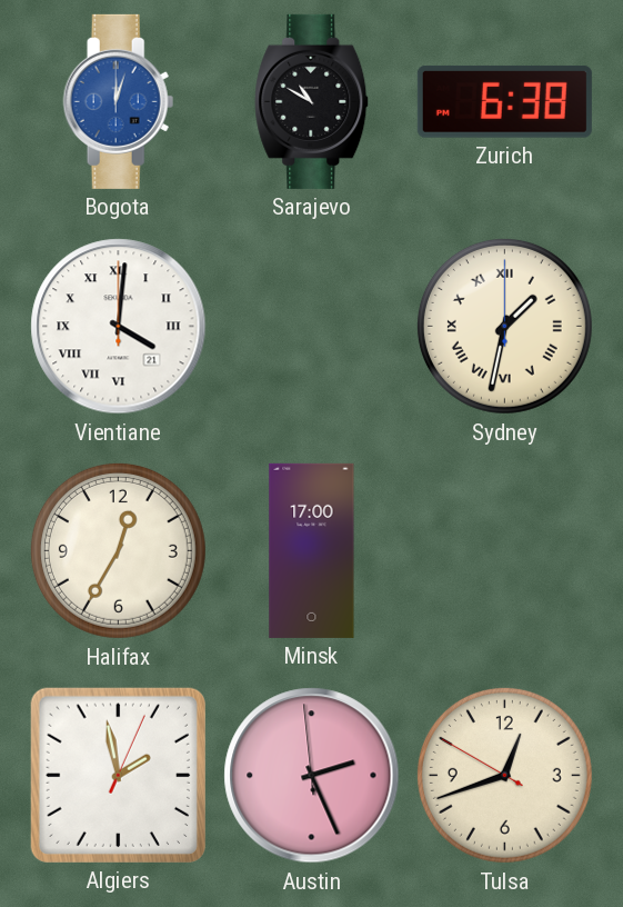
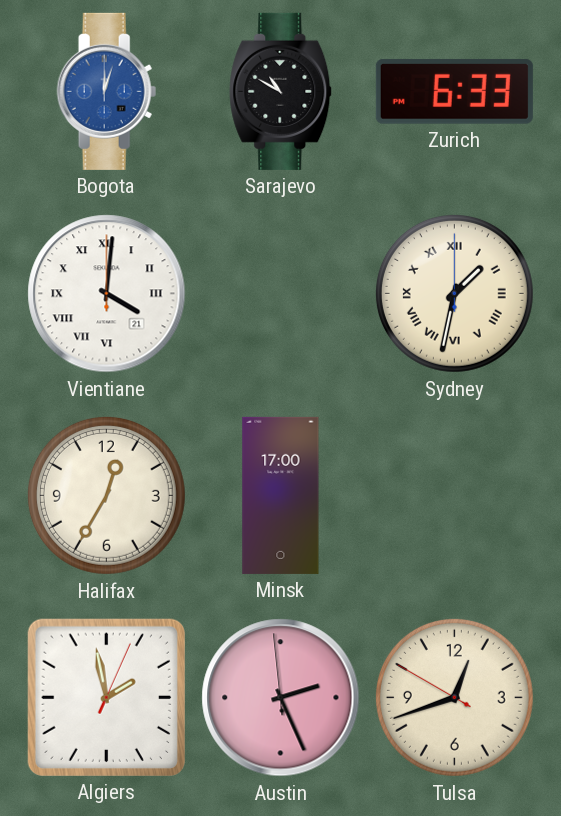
Zurich: 6:38 -> 6:33
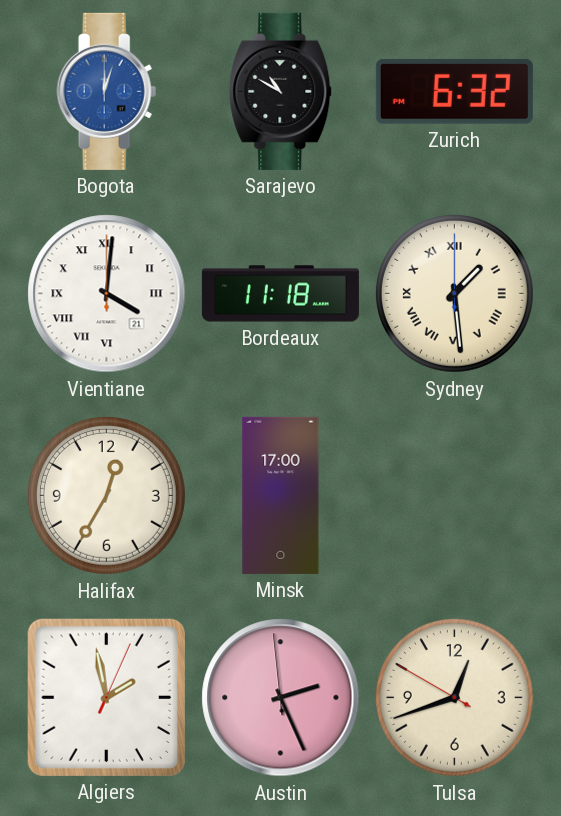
Zurich: 6:33 -> 6:32
Bordeaux: none -> 11:18
Sydney: 1:32 -> 1:29
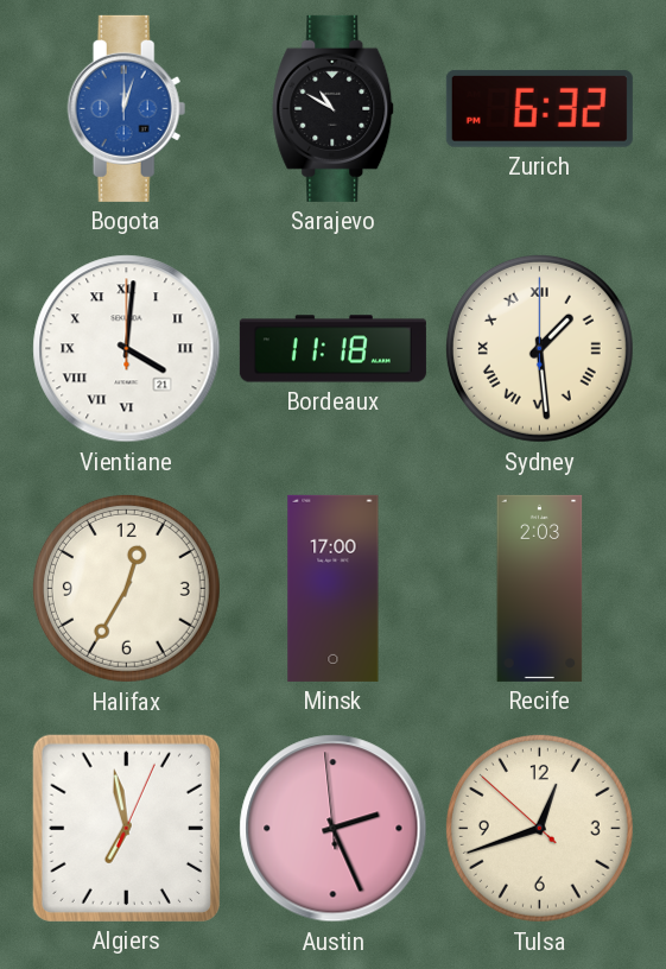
Recife: none -> 2:03
Algiers: 1:58 -> 6:58
Tulsa: 12:41:50 -> 12:41:52
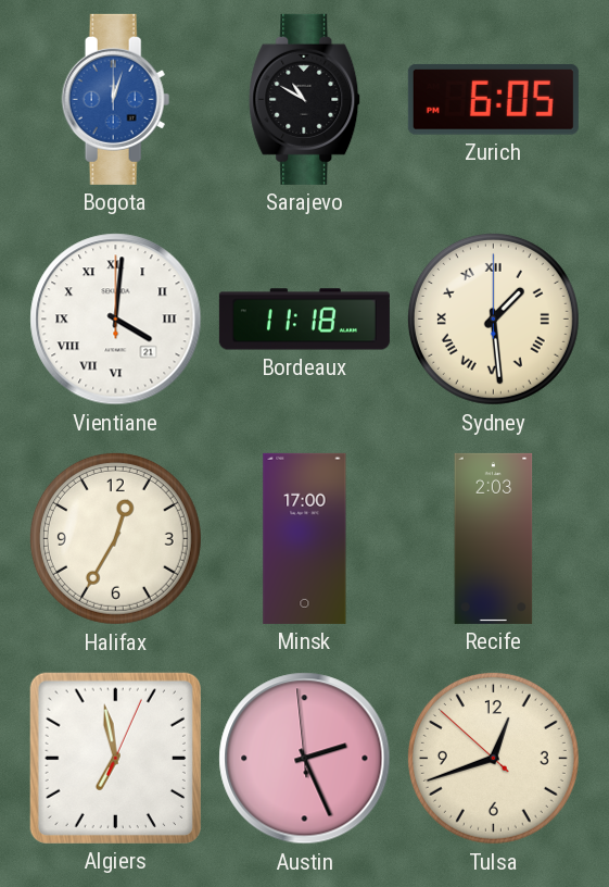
Zurich: 6:32 -> 6:05
